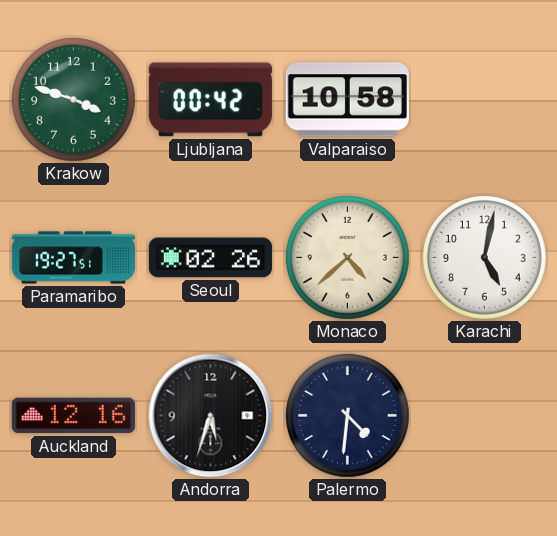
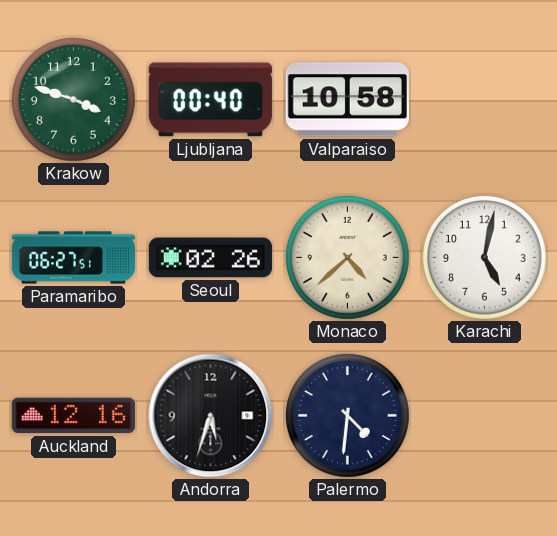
Ljubljana: 00:42 -> 00:40
Paramaribo: 19:27 -> 06:27
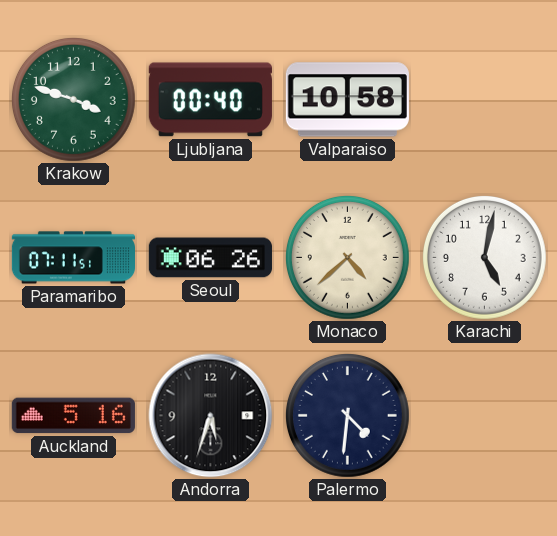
Paramaribo: 06:27 -> 07:11
Seoul: 02:26 -> 06:26
Auckland: 12:16 -> 5:16
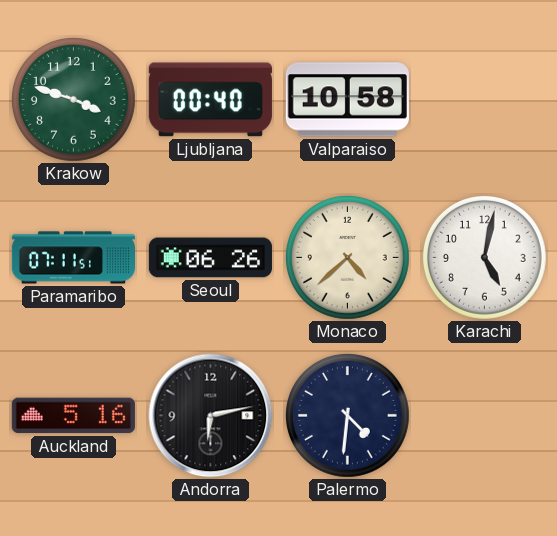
Andorra: 5:33 -> 6:13
